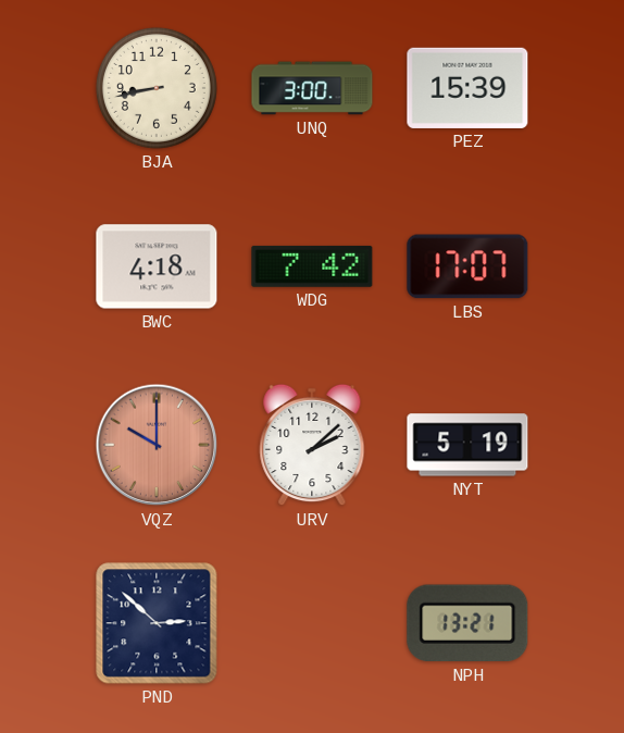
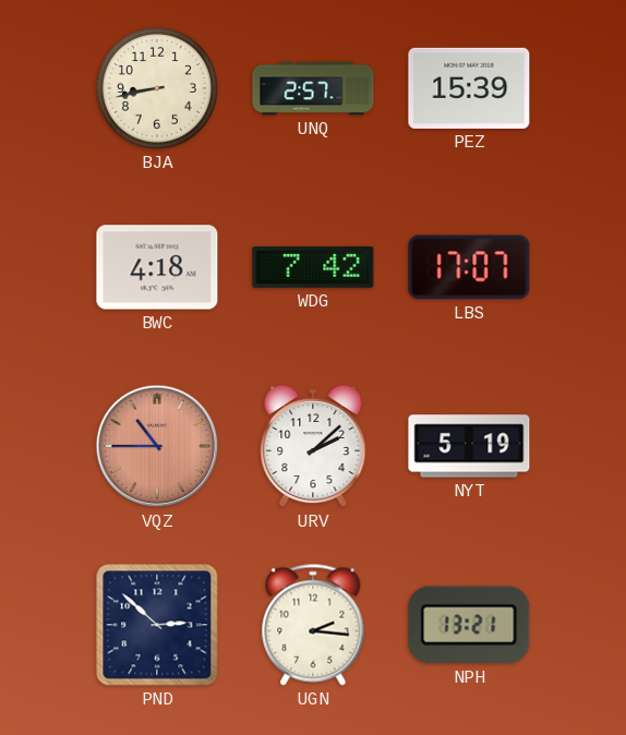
UNQ: 3:00 -> 2:57
VQZ: 10:00 -> 10:45
UGN: none -> 2:16
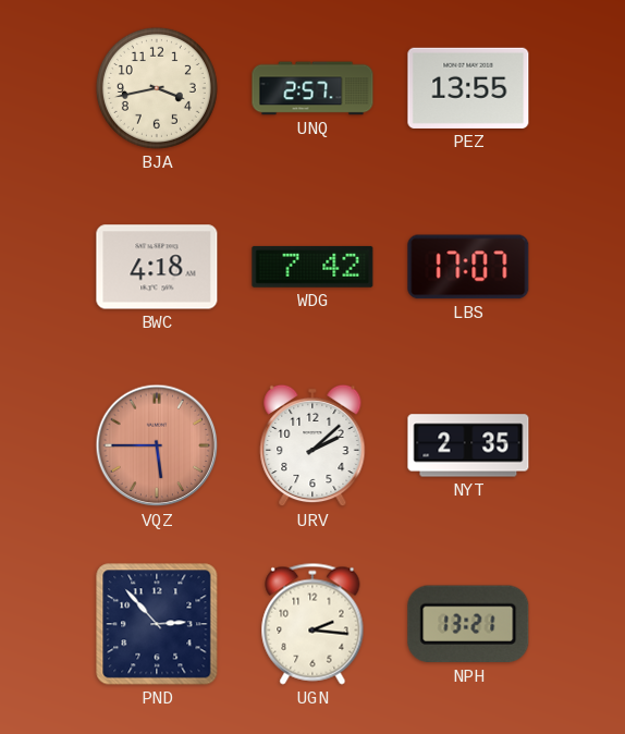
BJA: 8:43 -> 3:43
PEZ: 15:39 -> 13:55
VQZ: 10:45 -> 5:45
NYT: 5:19 -> 2:35
PND: 2:52 -> 2:53
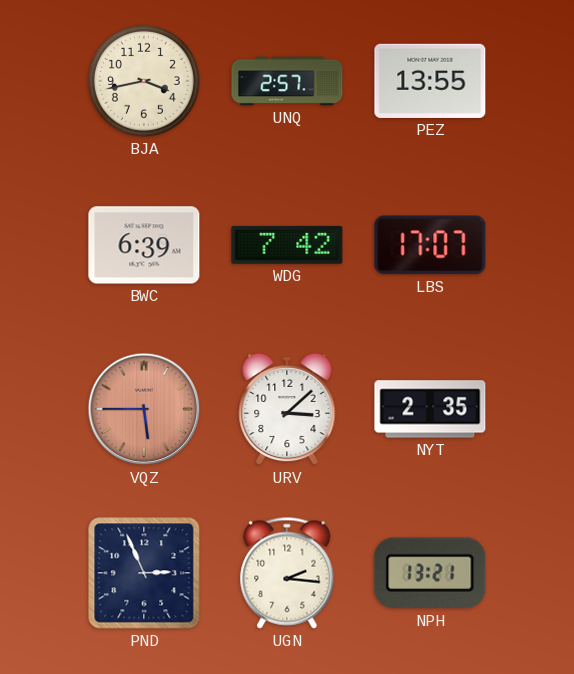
BWC: 4:18 -> 6:39
URV: 2:08 -> 3:08
PND: 2:53 -> 2:56
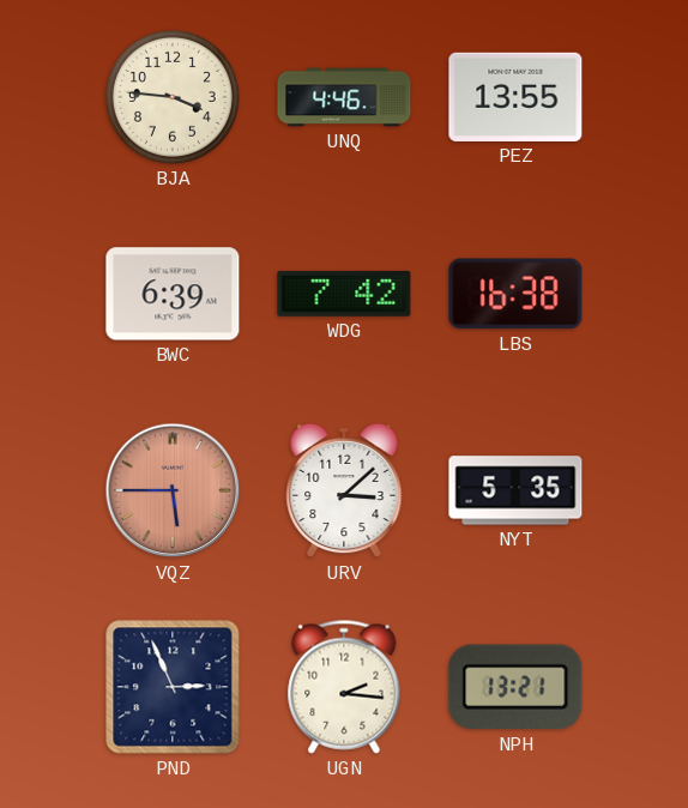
BJA: 3:43 -> 3:46
UNQ: 2:57 -> 4:46
LBS: 17:07 -> 16:38
NYT: 2:35 -> 5:35
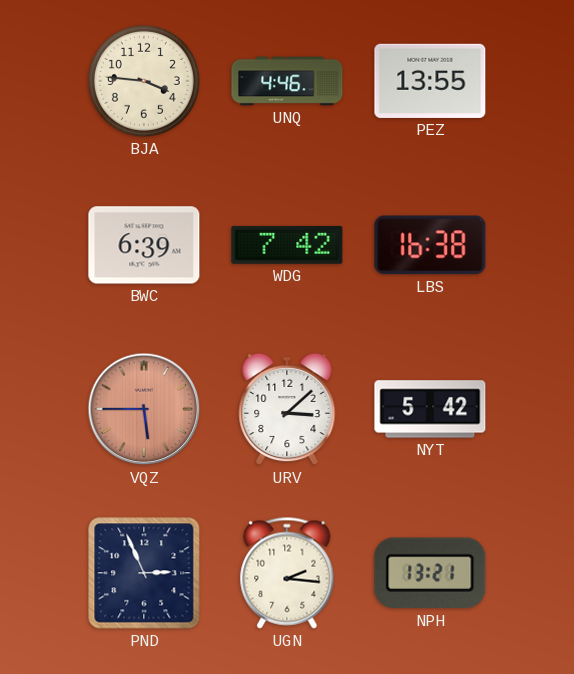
NYT: 5:35 -> 5:42
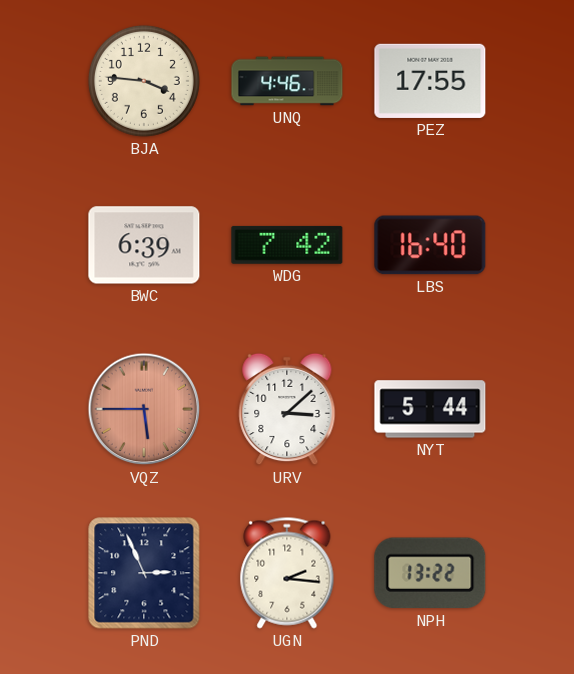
PEZ: 13:55 -> 17:55
LBS: 16:38 -> 16:40
NYT: 5:42 -> 5:44
NPH: 13:21 -> 13:22
